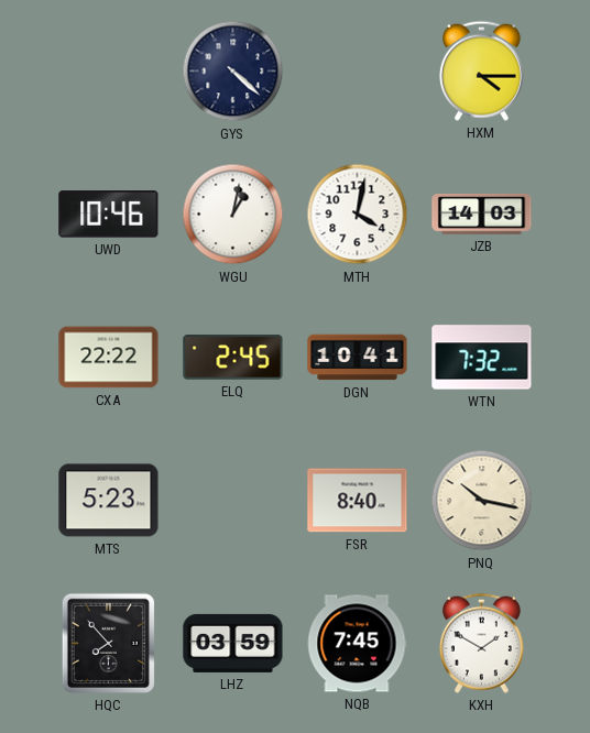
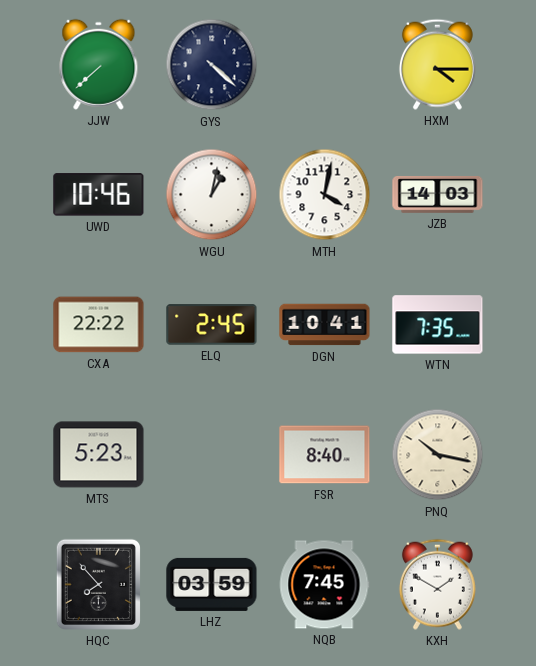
JJW: none -> 7:38
WTN: 7:32 -> 7:35
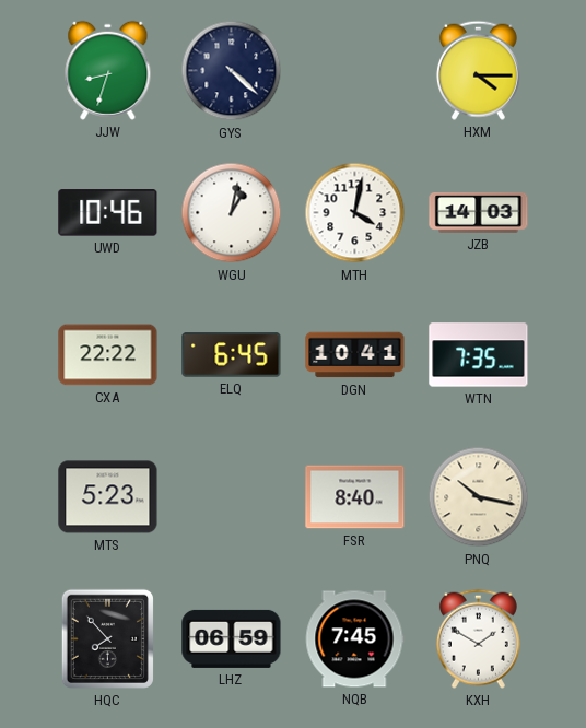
JJW: 7:38 -> 8:33
ELQ: 2:45 -> 6:45
LHZ: 03:59 -> 06:59
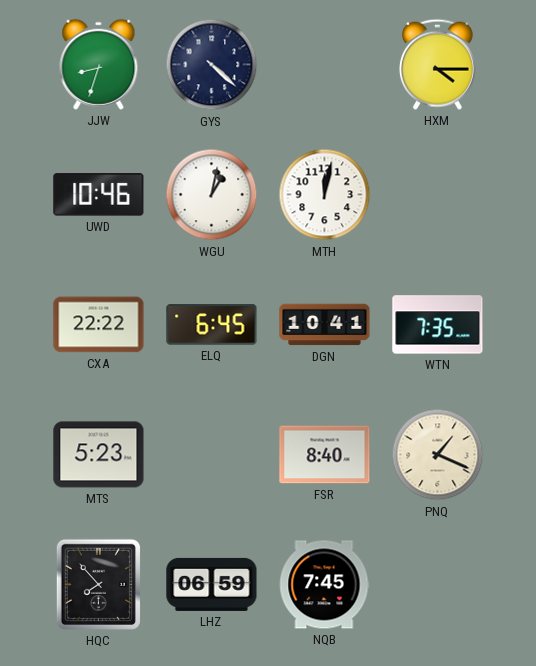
MTH: 4:02 -> 12:02
JZB: 14:03 -> none
PNQ: 10:17 -> 1:19
KXH: 1:50 -> none
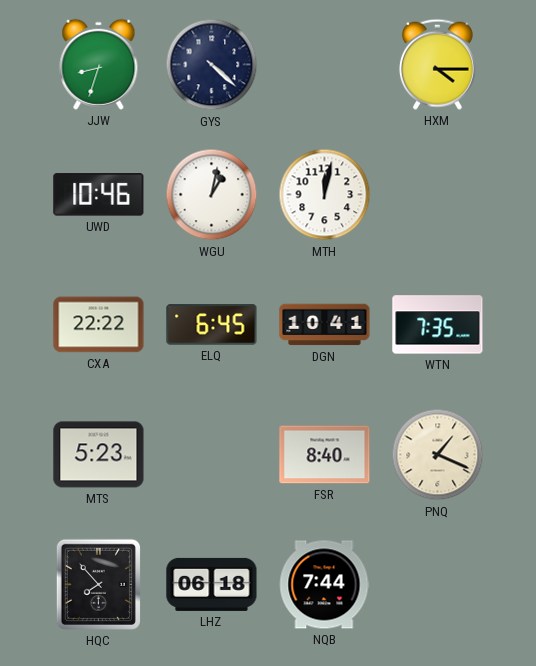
LHZ: 06:59 -> 06:18
NQB: 7:45 -> 7:44
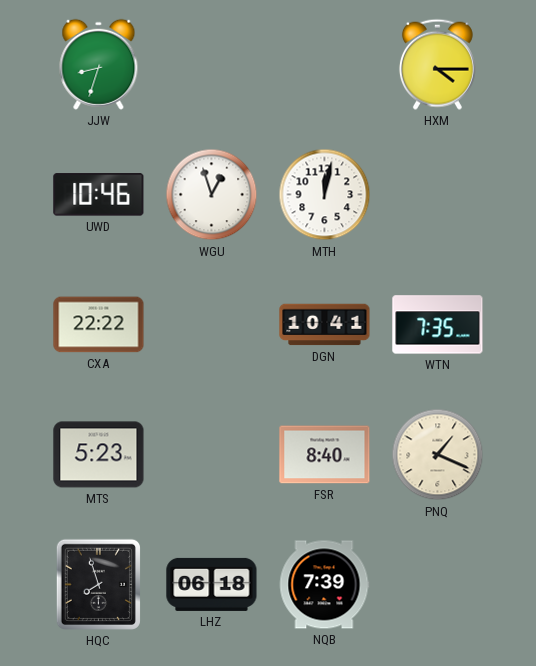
GYS: 4:22 -> none
WGU: 1:02 -> 12:57
ELQ: 6:45 -> none
HQC: 7:53 -> 7:57
NQB: 7:44 -> 7:39
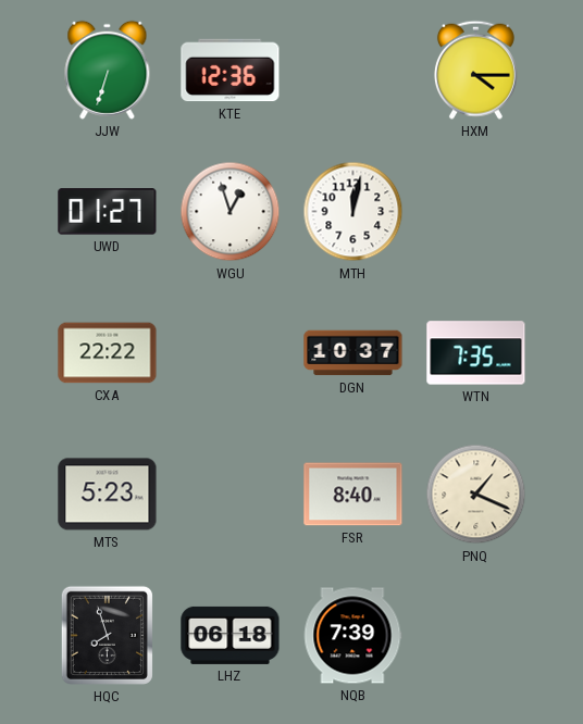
JJW: 8:33 -> 6:33
KTE: none -> 12:36
UWD: 10:46 -> 01:27
DGN: 10:41 -> 10:37
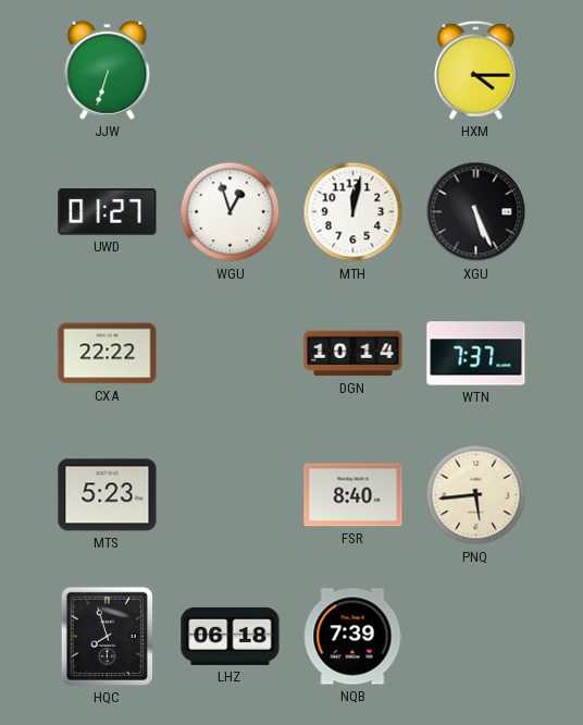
KTE: 12:36 -> none
XGU: none -> 5:26
DGN: 10:37 -> 10:14
WTN: 7:35 -> 7:37
PNQ: 1:19 -> 5:44
